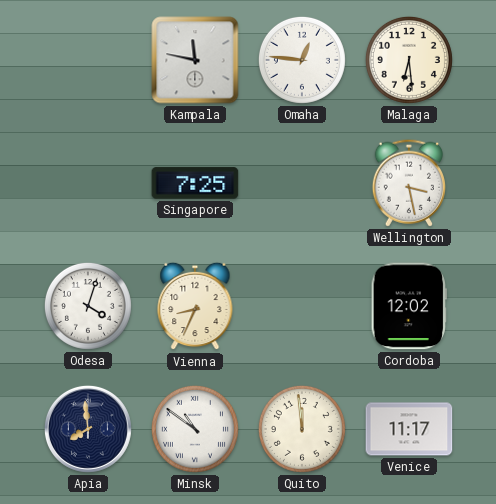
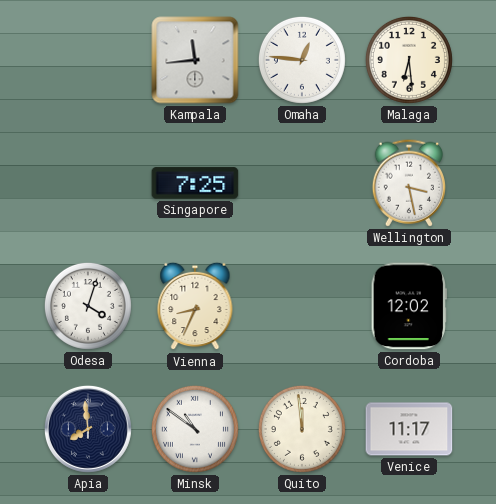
Kampala: 11:47 -> 11:44
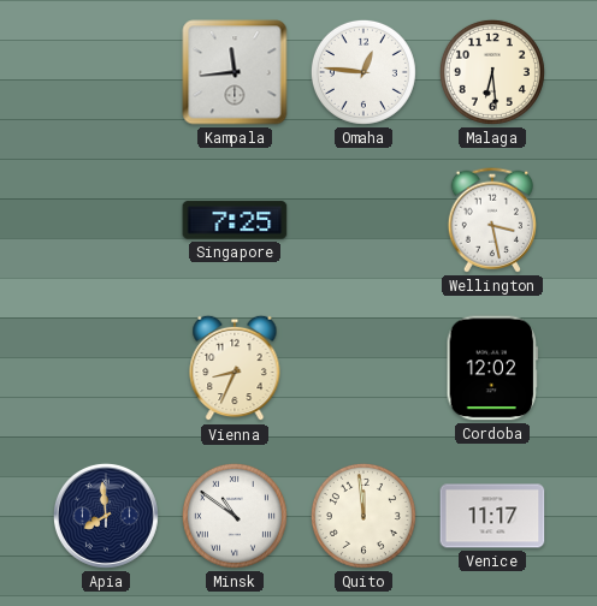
Odesa: 4:03 -> none
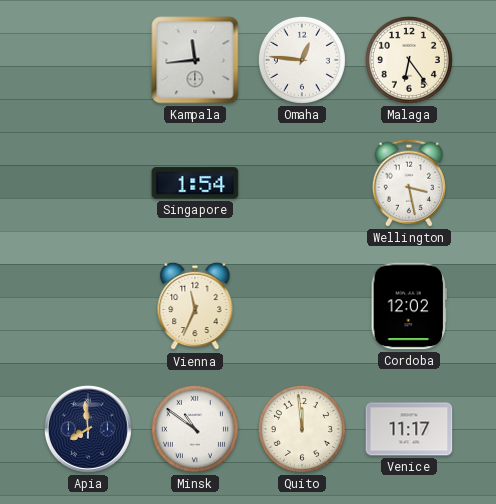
Malaga: 6:29 -> 6:24
Singapore: 7:25 -> 1:54
Vienna: 8:34 -> 11:34
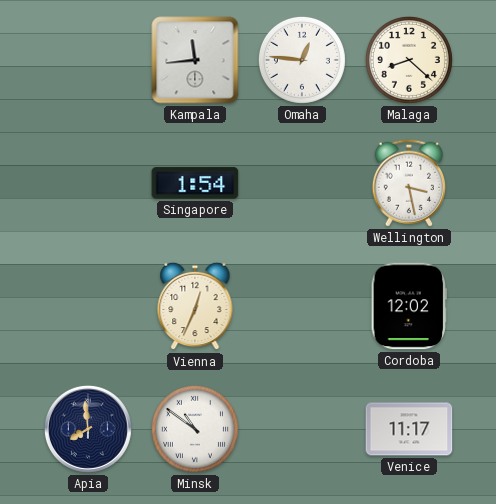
Malaga: 6:24 -> 8:22
Vienna: 11:34 -> 12:34
Quito: 11:59 -> none
